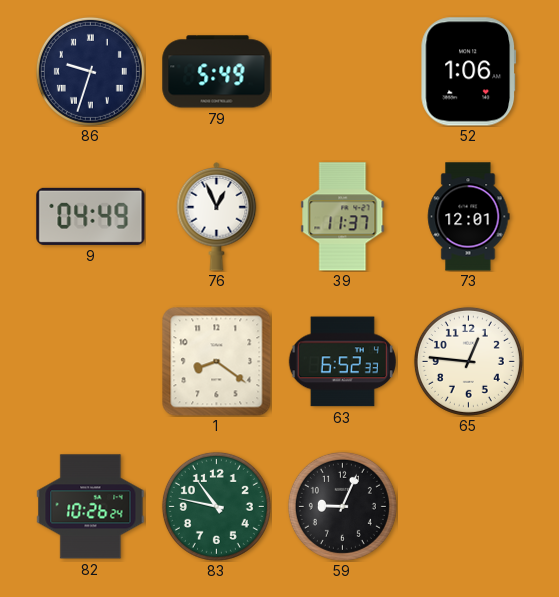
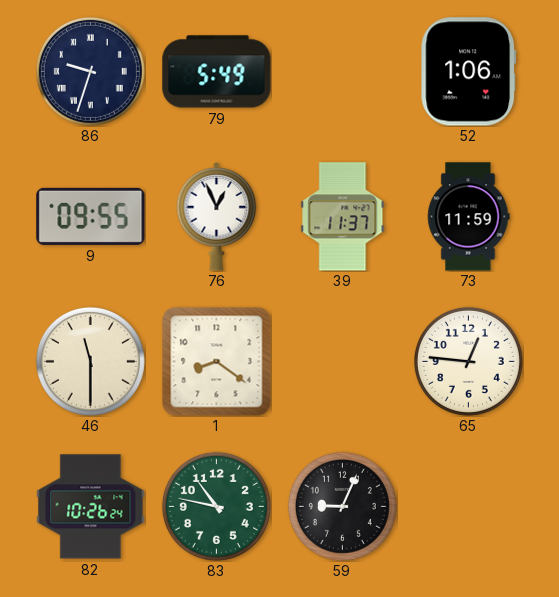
9: 04:49 -> 09:55
73: 12:01 -> 11:59
46: none -> 11:30
63: 6:52 -> none
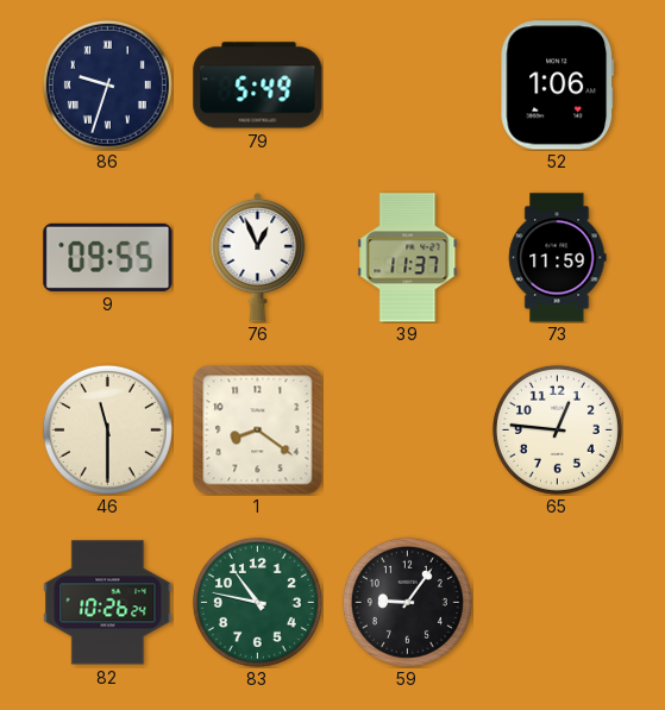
59: 9:04 -> 9:06
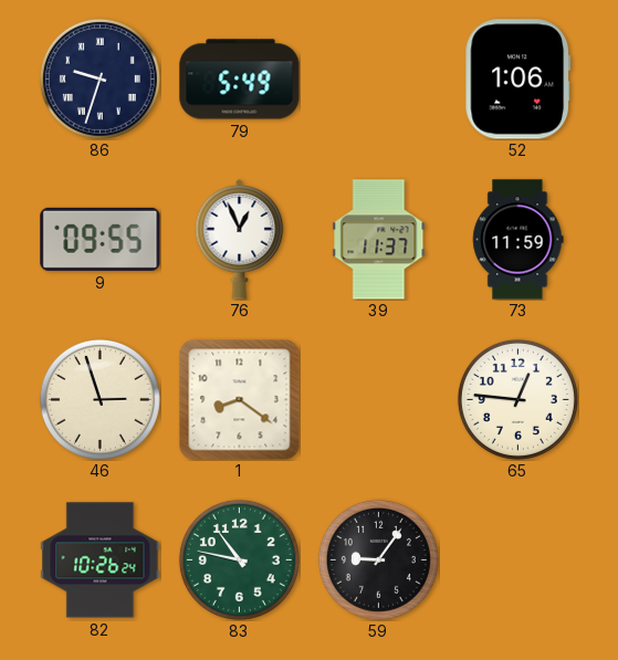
46: 11:30 -> 2:57
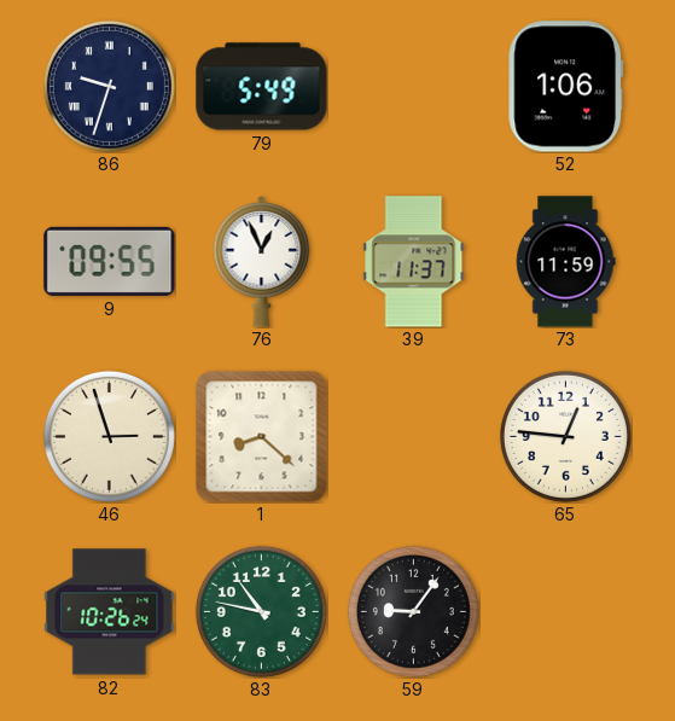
1: 8:21 -> 8:22
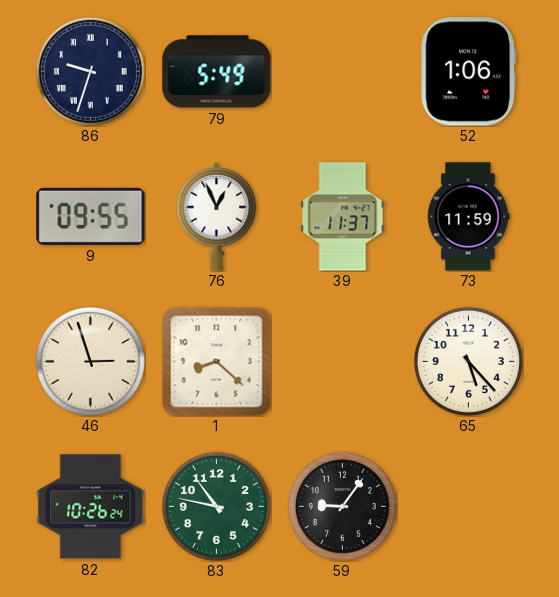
65: 12:46 -> 5:23
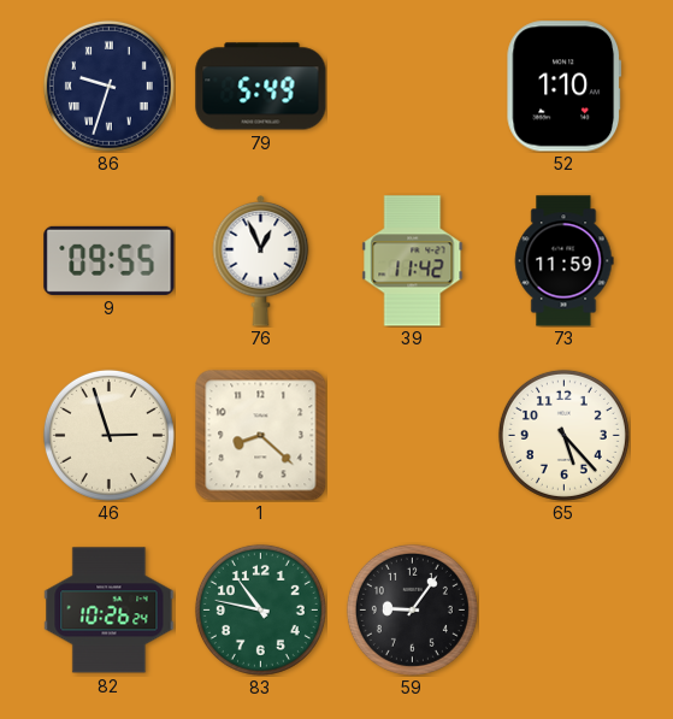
52: 1:06 -> 1:10
39: 11:37 -> 11:42
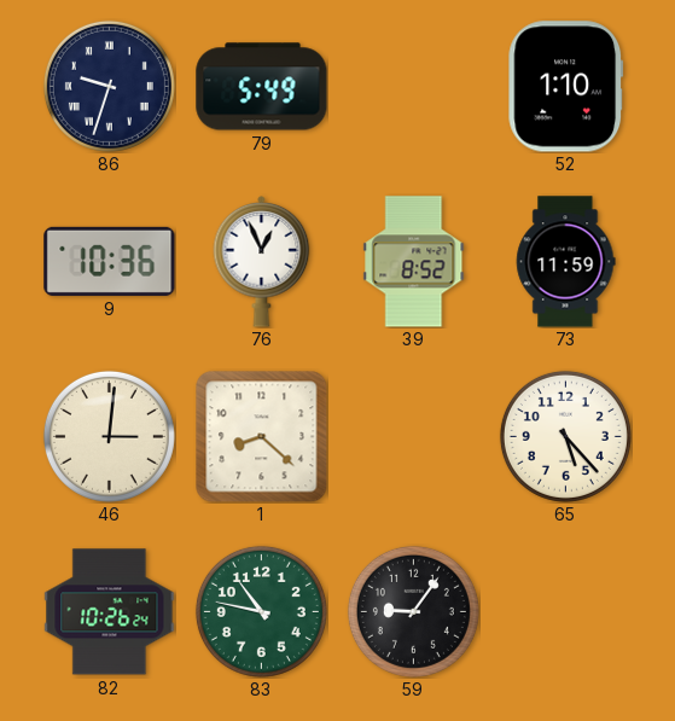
9: 09:55 -> 10:36
39: 11:42 -> 8:52
46: 2:57 -> 3:01
